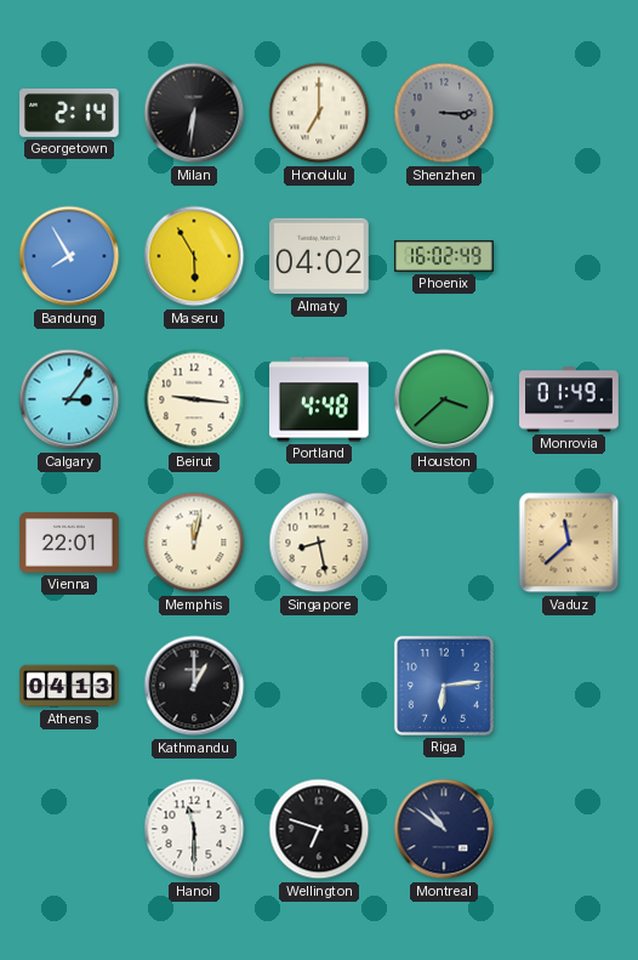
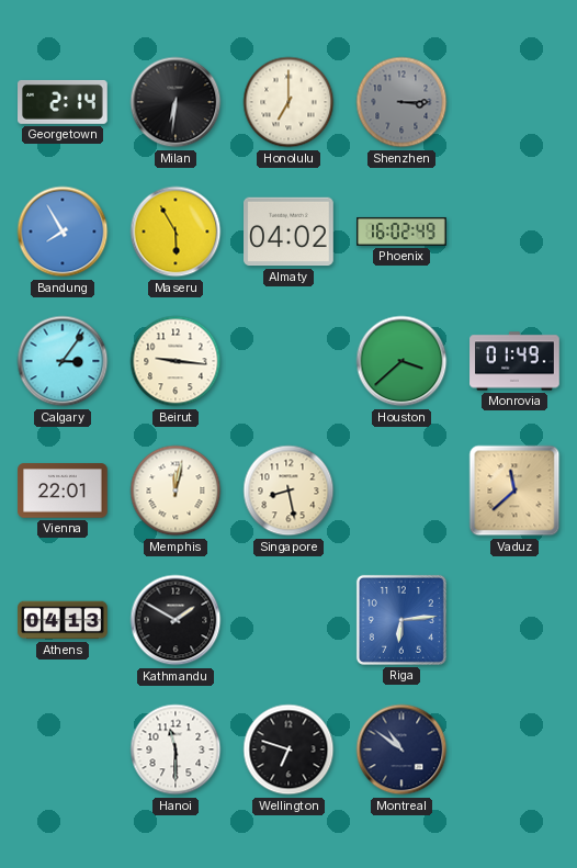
Portland: 4:48 -> none
Kathmandu: 1:00 -> 1:50
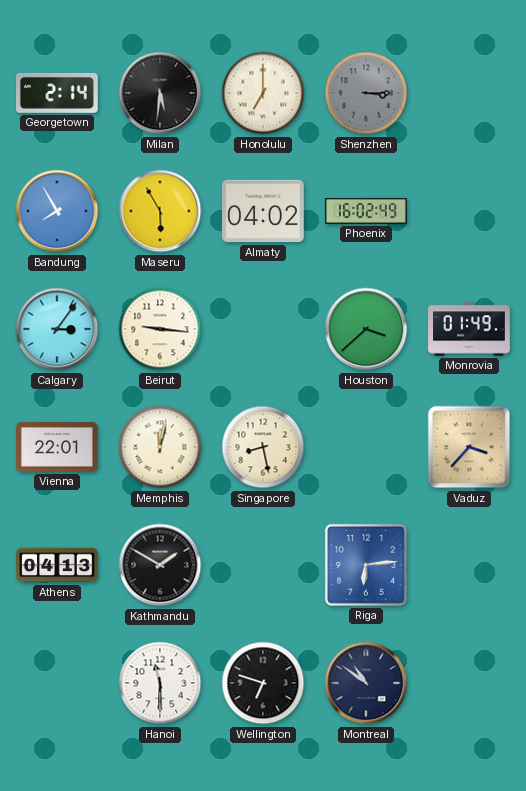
Milan: 6:31 -> 5:31
Vaduz: 11:38 -> 3:37
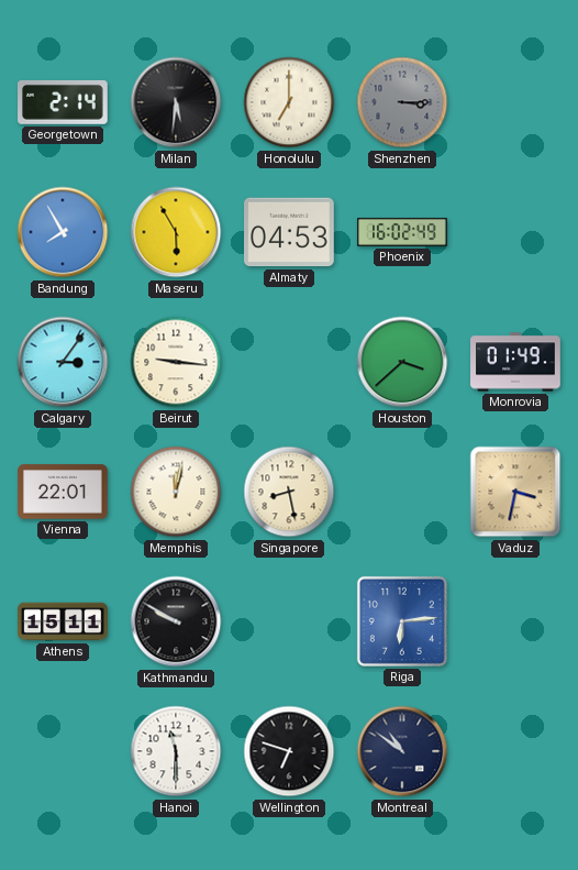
Almaty: 04:02 -> 04:53
Vaduz: 3:37 -> 3:32
Athens: 04:13 -> 15:11
Kathmandu: 1:50 -> 9:50
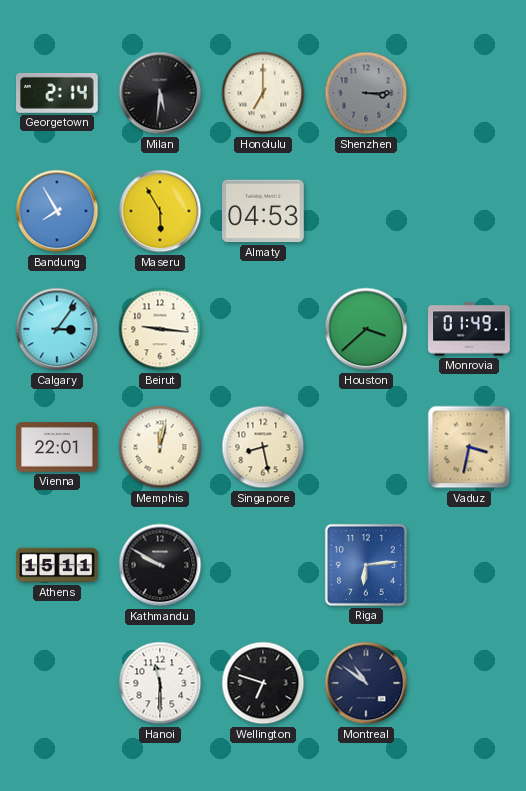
Phoenix: 16:02 -> none
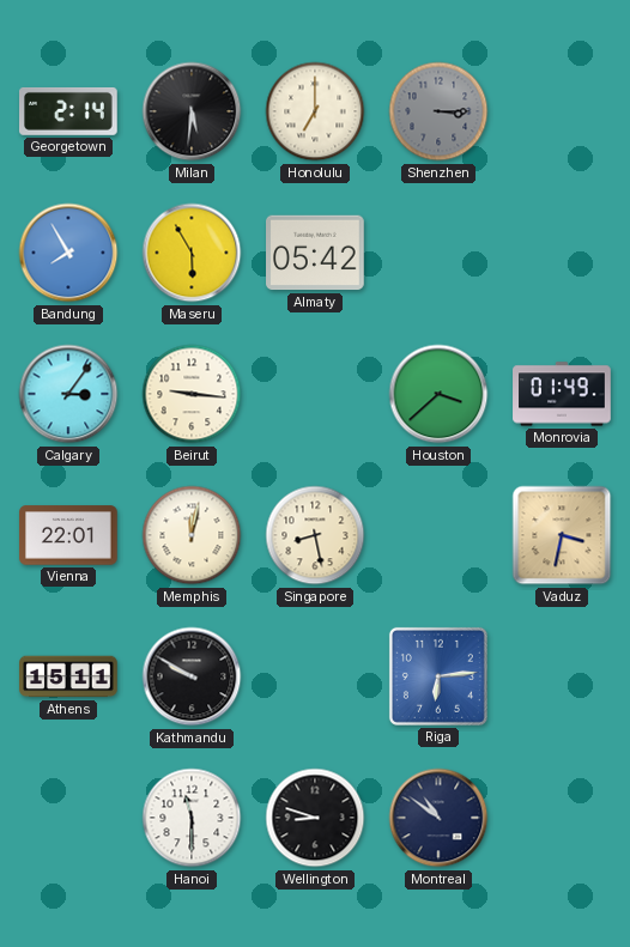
Almaty: 04:53 -> 05:42
Wellington: 6:48 -> 8:48
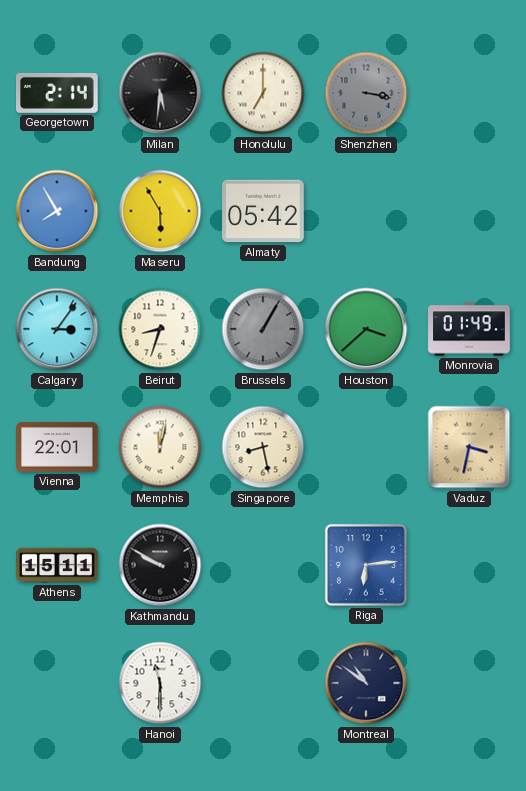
Shenzhen: 3:15 -> 3:17
Beirut: 9:16 -> 8:33
Brussels: none -> 1:05
Wellington: 8:48 -> none
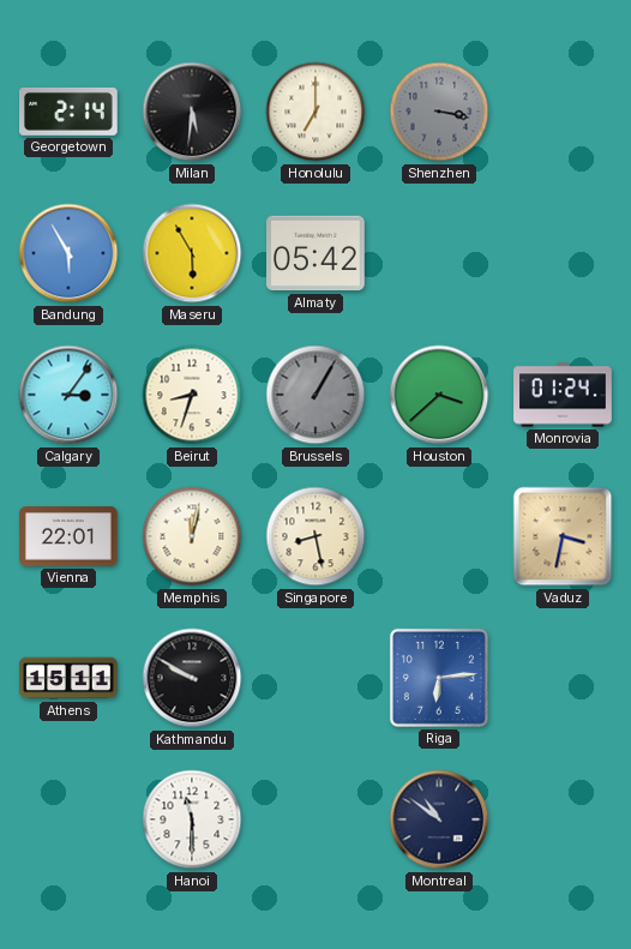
Bandung: 7:55 -> 5:55
Monrovia: 01:49 -> 01:24
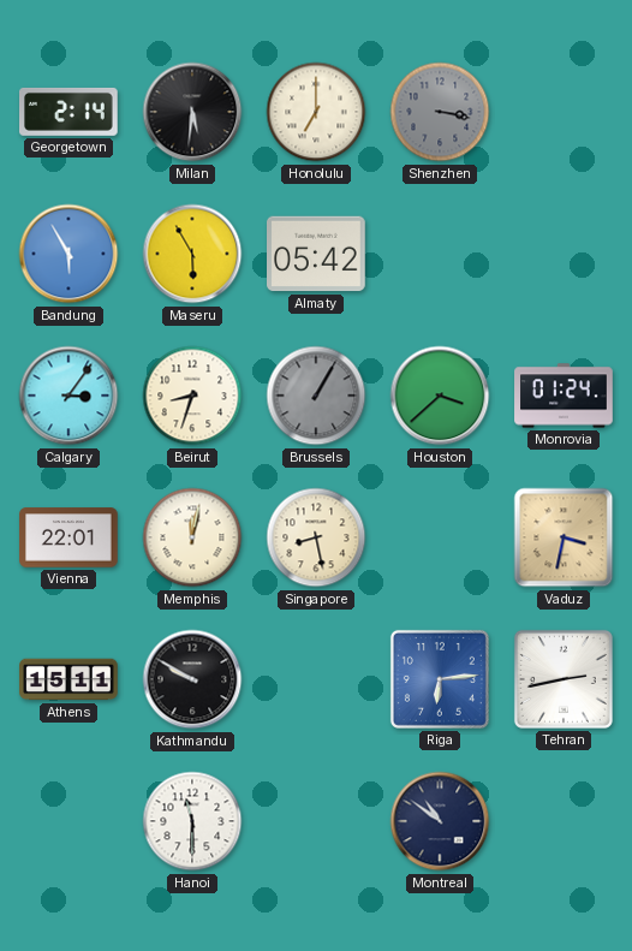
Tehran: none -> 2:43
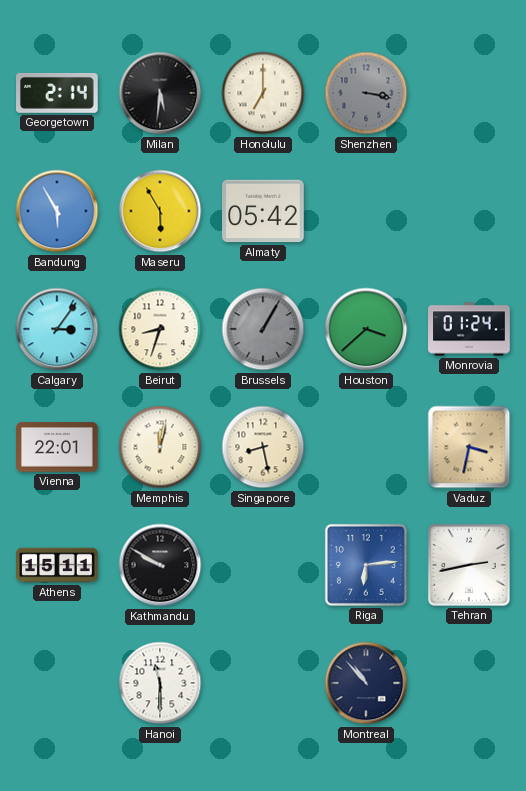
Montreal: 10:51 -> 10:53
